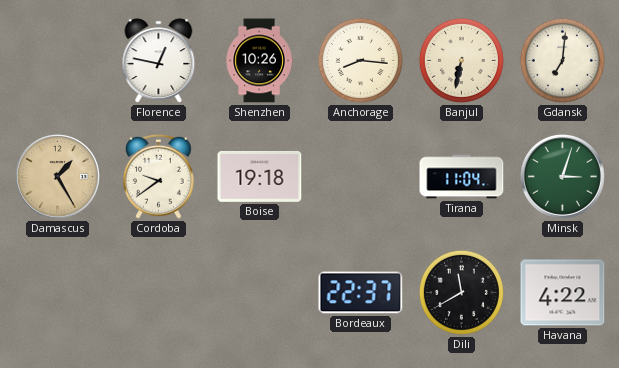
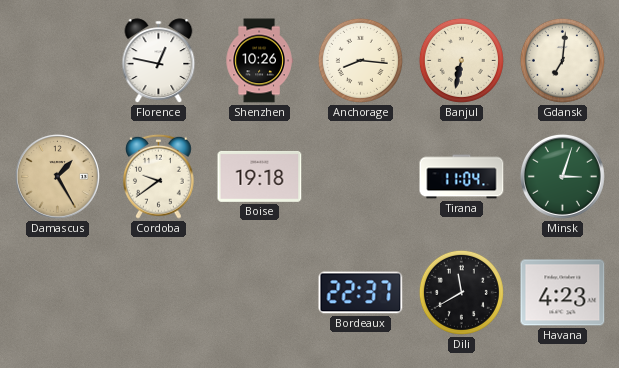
Havana: 4:22 -> 4:23
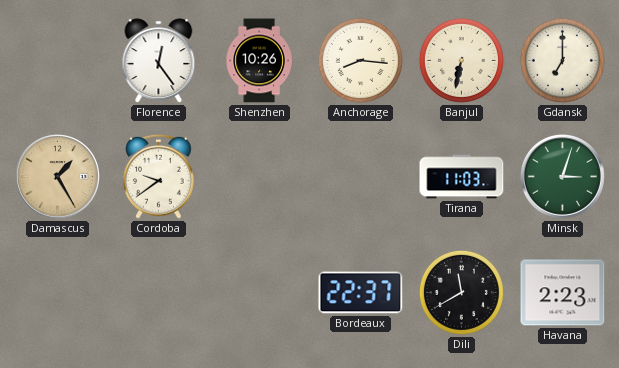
Florence: 12:47 -> 12:24
Gdansk: 7:01 -> 7:00
Boise: 19:18 -> none
Tirana: 11:04 -> 11:03
Havana: 4:23 -> 2:23
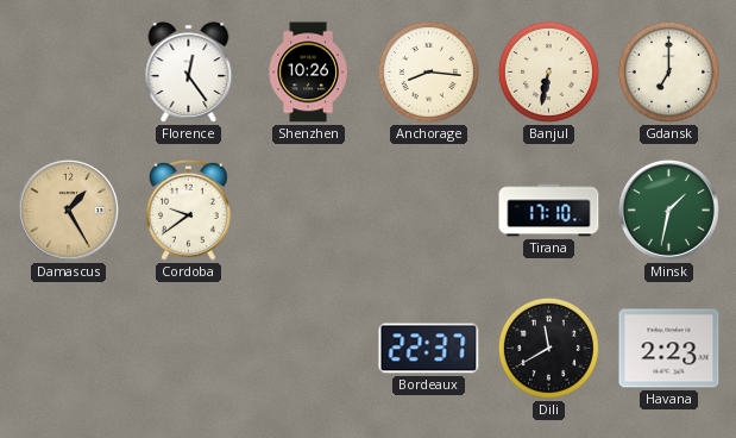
Tirana: 11:03 -> 17:10
Minsk: 3:03 -> 1:32
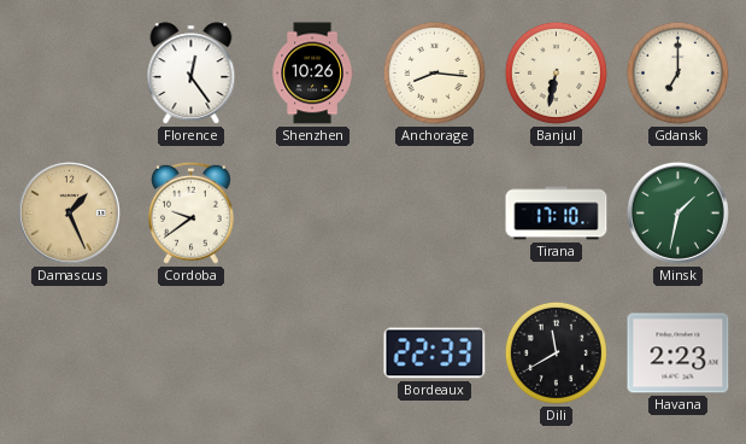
Damascus: 1:25 -> 1:26
Bordeaux: 22:37 -> 22:33
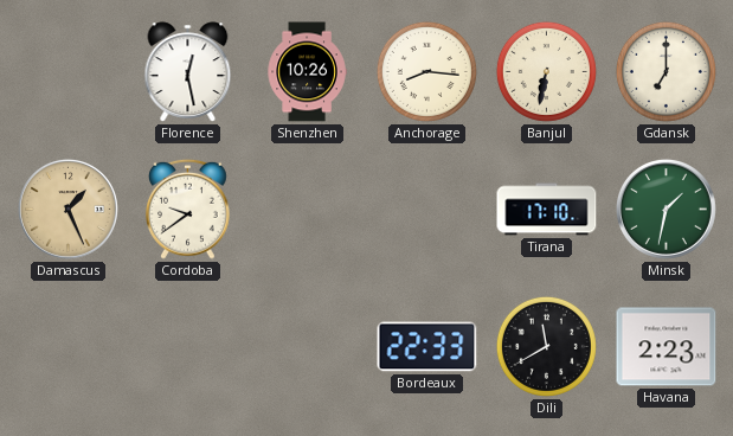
Florence: 12:24 -> 12:28
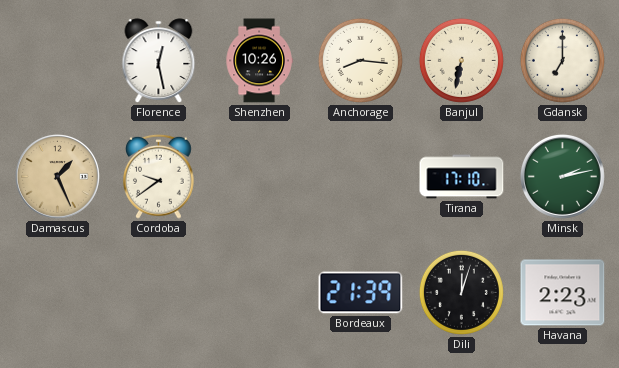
Minsk: 1:32 -> 2:13
Bordeaux: 22:33 -> 21:39
Dili: 11:40 -> 12:03
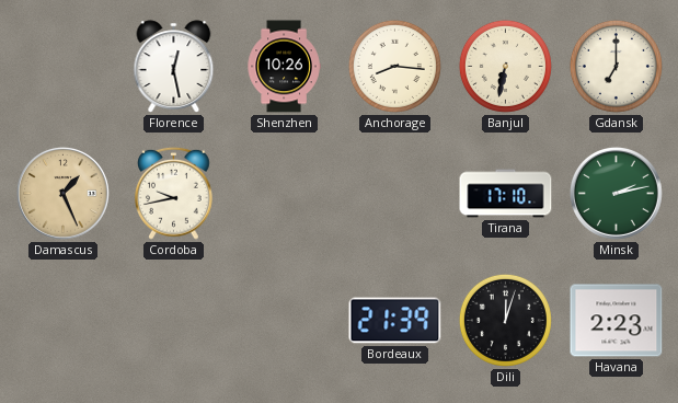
Cordoba: 9:39 -> 9:43
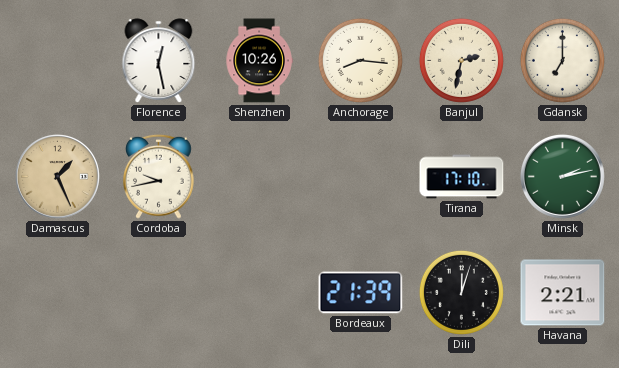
Banjul: 6:32 -> 2:32
Havana: 2:23 -> 2:21
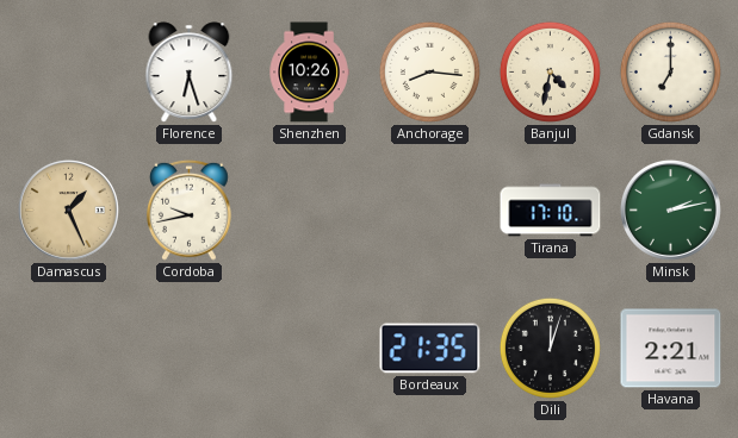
Florence: 12:28 -> 6:27
Banjul: 2:32 -> 4:32
Bordeaux: 21:39 -> 21:35
